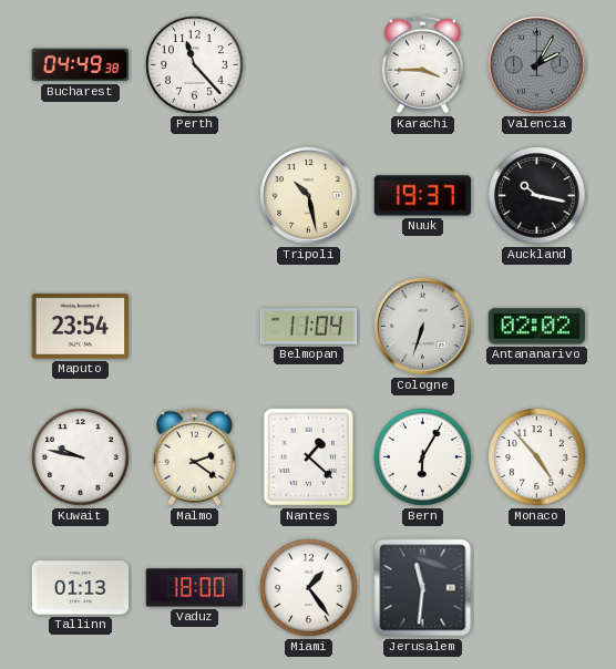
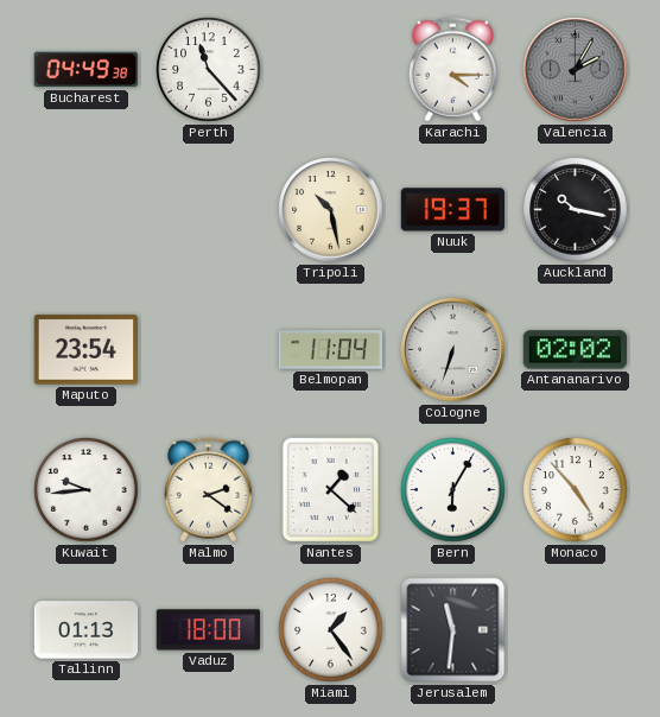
Karachi: 3:45 -> 4:15
Kuwait: 9:47 -> 9:44
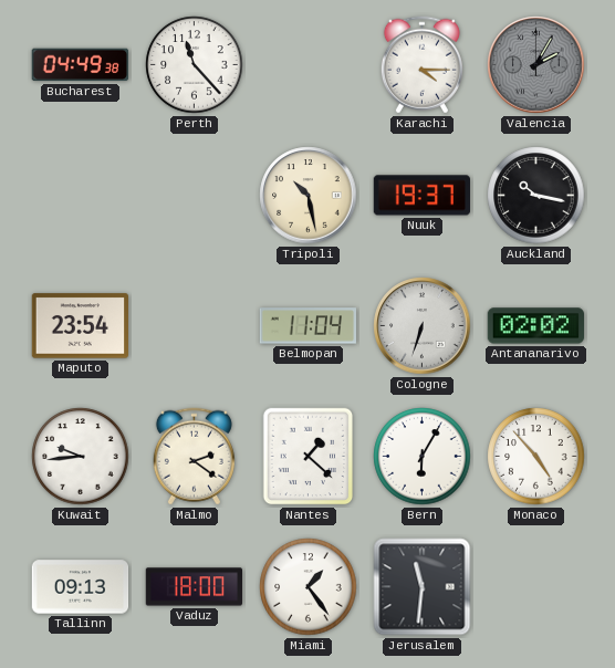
Tallinn: 01:13 -> 09:13
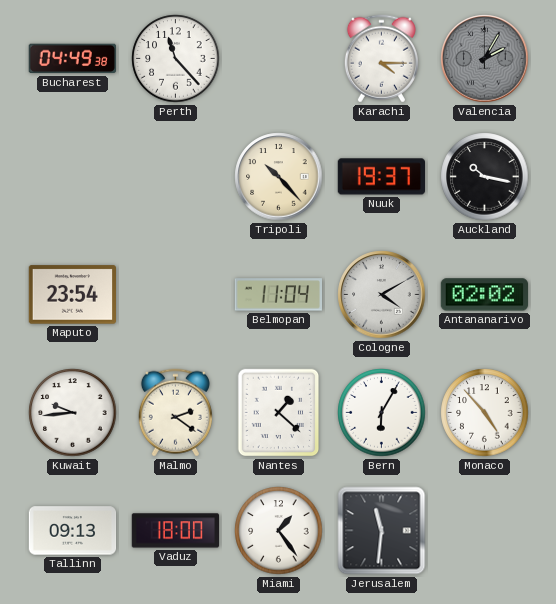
Tripoli: 10:28 -> 10:23
Cologne: 6:33 -> 4:10
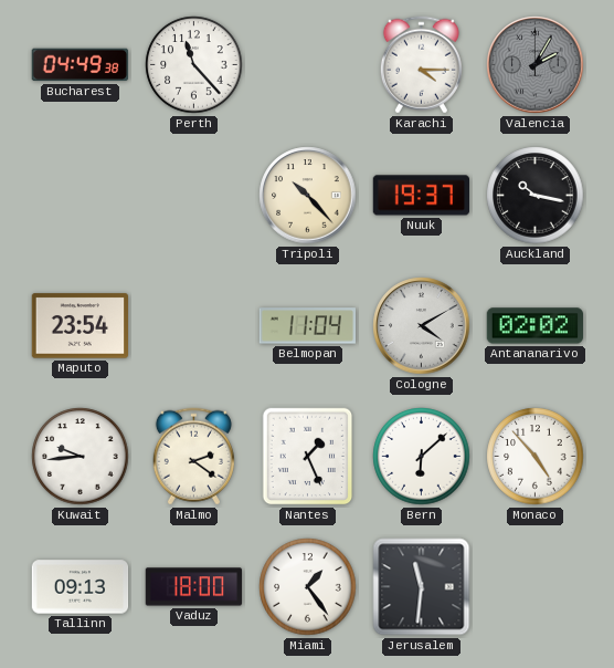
Nantes: 1:22 -> 1:26
Bern: 6:05 -> 6:08
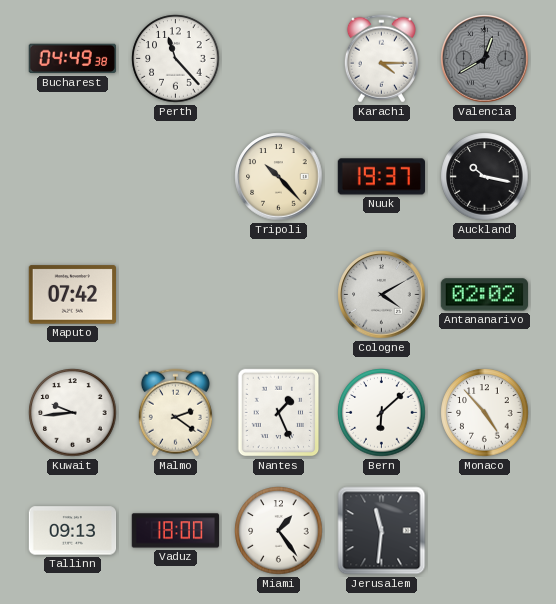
Valencia: 2:05 -> 12:40
Maputo: 23:54 -> 07:42
Belmopan: 11:04 -> none
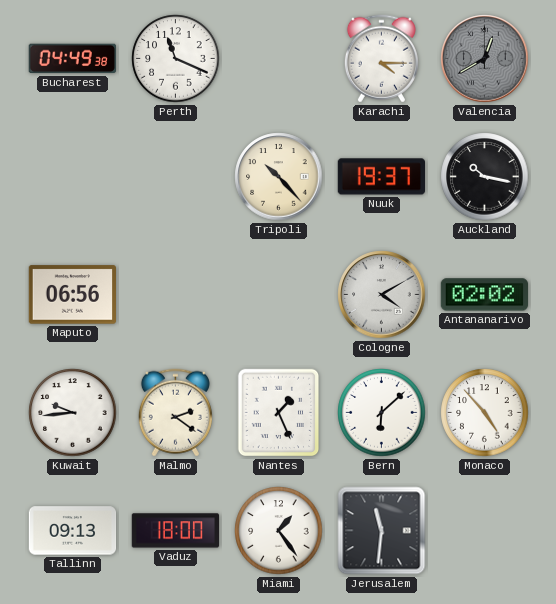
Perth: 11:23 -> 11:19
Maputo: 07:42 -> 06:56
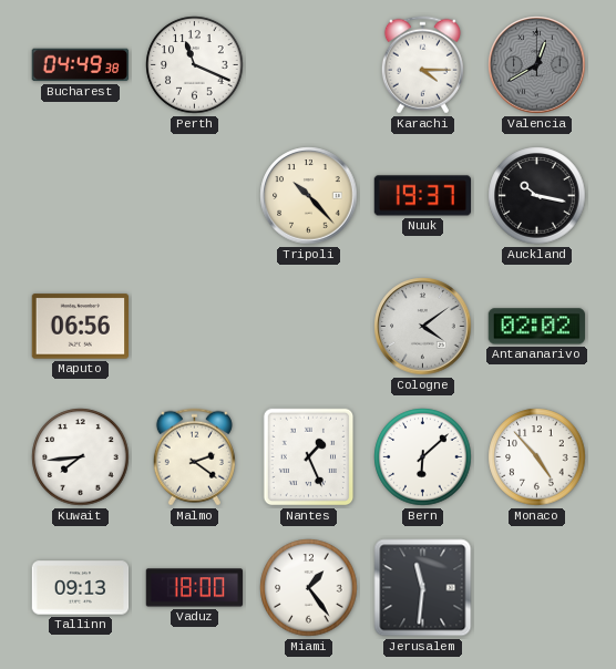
Cologne: 4:10 -> 4:09
Kuwait: 9:44 -> 7:44
